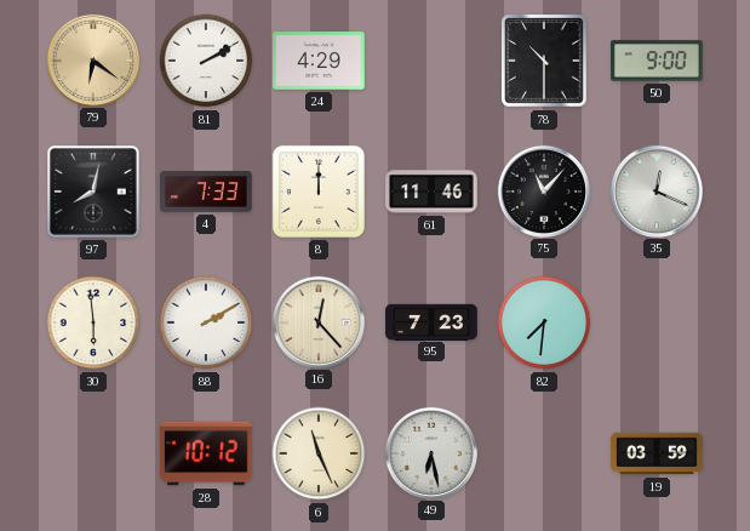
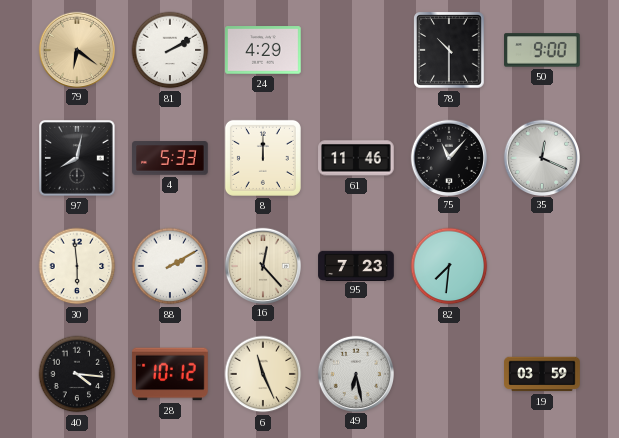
4: 7:33 -> 5:33
40: none -> 4:16
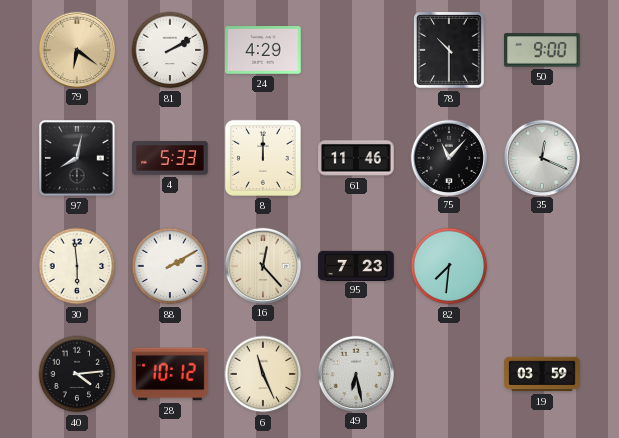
40: 4:16 -> 4:14
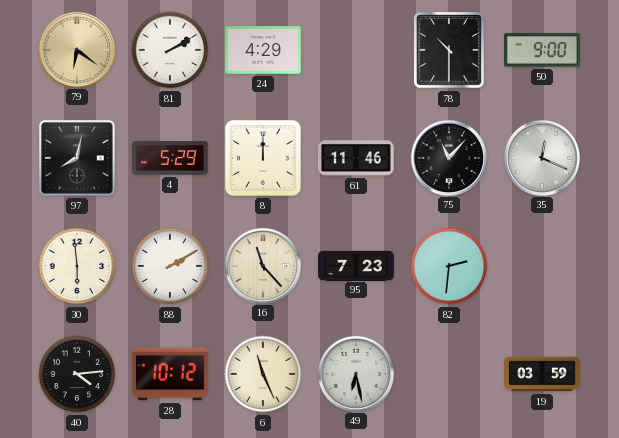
4: 5:33 -> 5:29
16: 12:23 -> 11:23
82: 7:31 -> 2:31
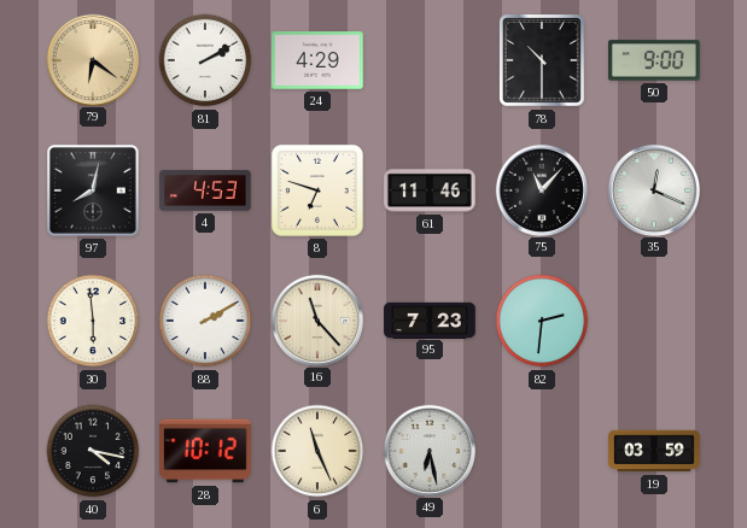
4: 5:29 -> 4:53
8: 12:00 -> 6:48
40: 4:14 -> 4:17
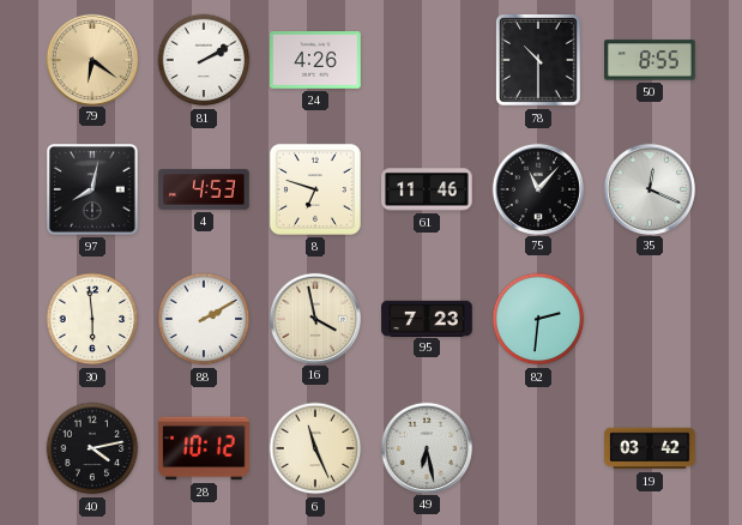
24: 4:29 -> 4:26
50: 9:00 -> 8:55
16: 11:23 -> 3:58
40: 4:17 -> 4:13
19: 03:59 -> 03:42
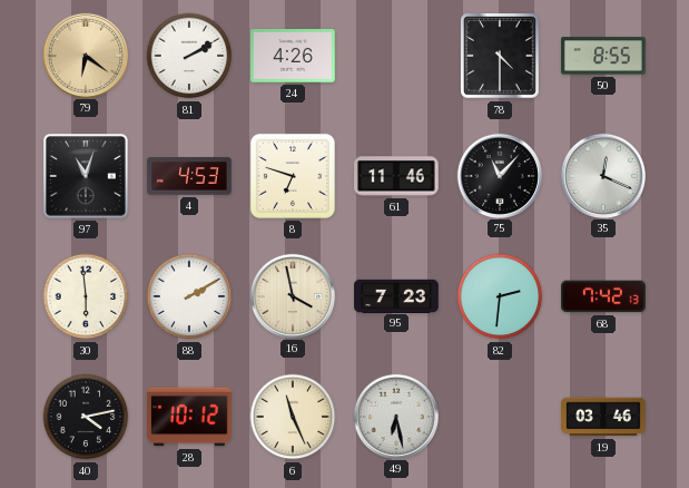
78: 10:30 -> 4:30
97: 8:02 -> 11:03
68: none -> 7:42
19: 03:42 -> 03:46
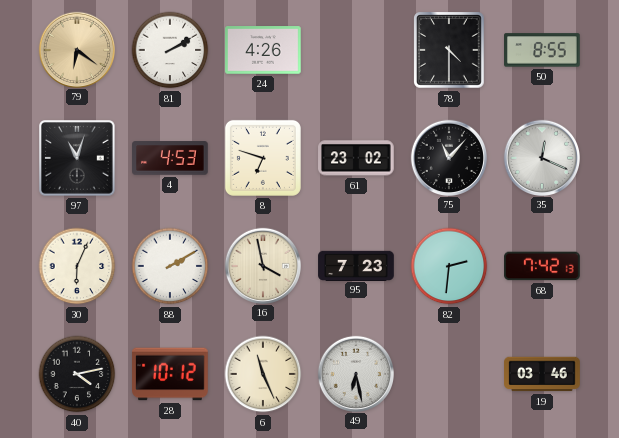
61: 11:46 -> 23:02
30: 5:59 -> 6:04
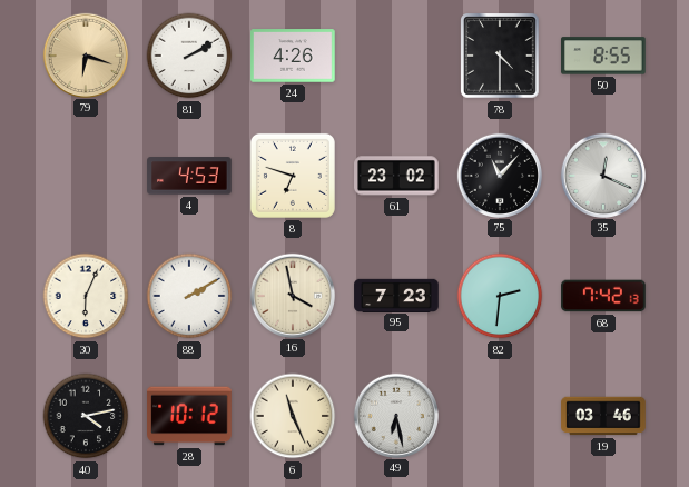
79: 6:21 -> 6:18
97: 11:03 -> none
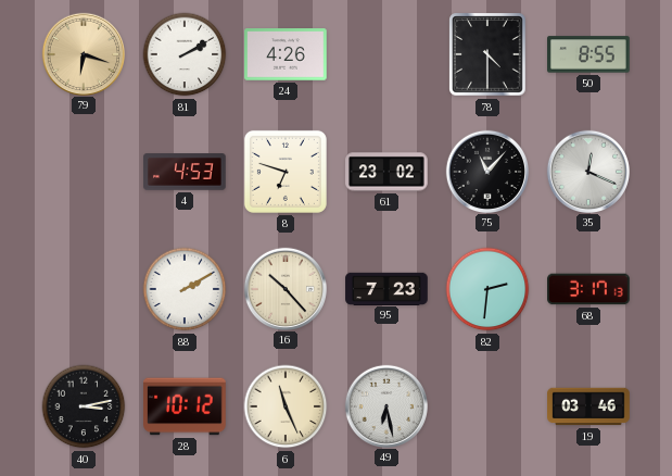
30: 6:04 -> none
16: 3:58 -> 10:23
68: 7:42 -> 3:17
40: 4:13 -> 3:13
